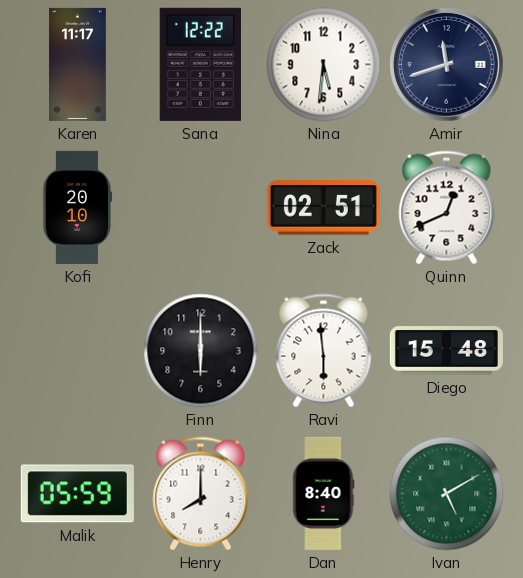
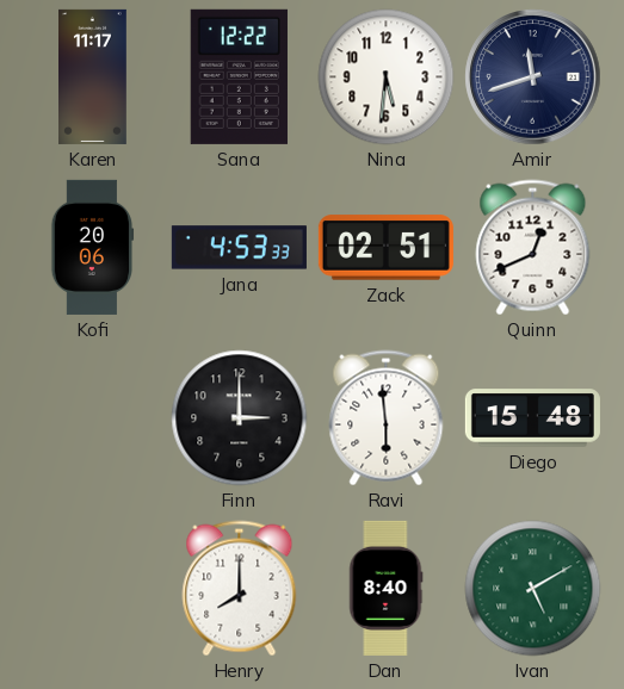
Kofi: 20:10 -> 20:06
Jana: none -> 4:53
Finn: 6:00 -> 3:00
Malik: 05:59 -> none
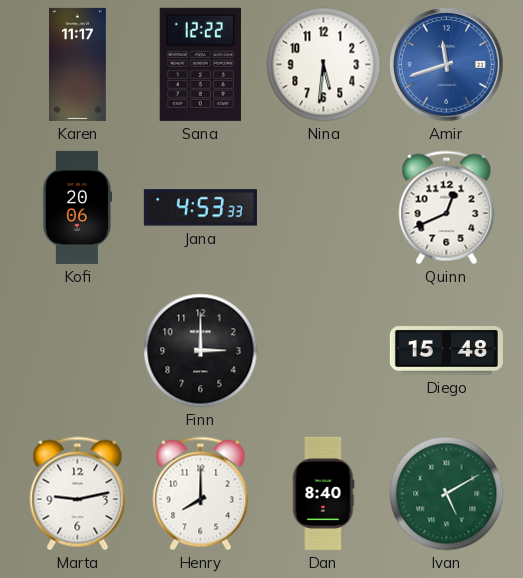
Amir dial: navy -> blue
Zack: 02:51 -> none
Ravi: 5:59 -> none
Marta: none -> 9:13
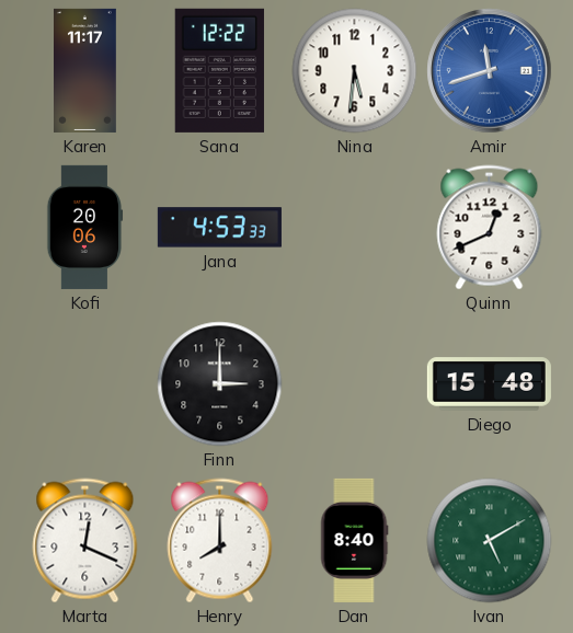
Marta: 9:13 -> 12:19
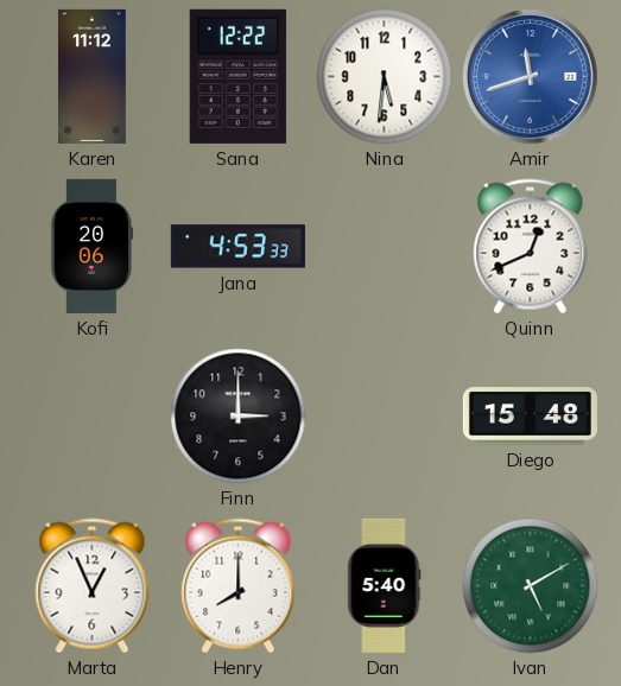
Karen: 11:17 -> 11:12
Marta: 12:19 -> 12:56
Dan: 8:40 -> 5:40
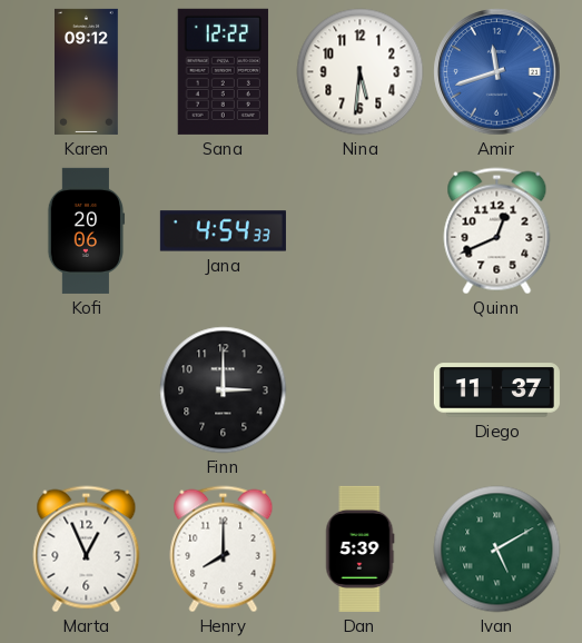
Karen: 11:12 -> 09:12
Jana: 4:53 -> 4:54
Diego: 15:48 -> 11:37
Dan: 5:40 -> 5:39
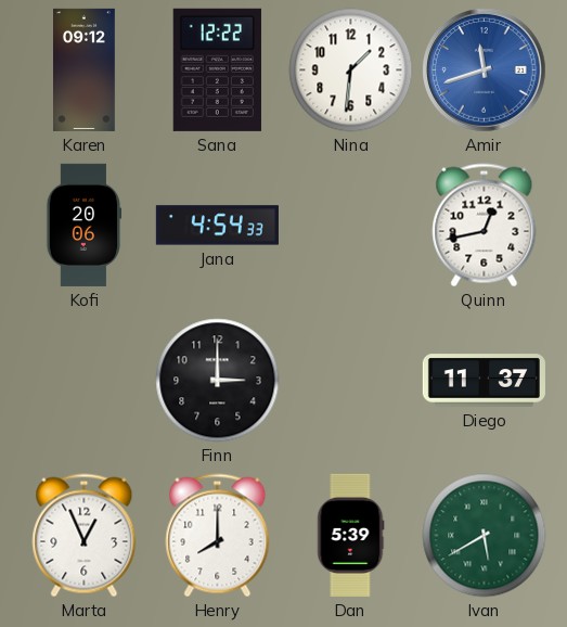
Nina: 5:31 -> 1:31
Quinn: 12:41 -> 12:43
Ivan: 5:10 -> 5:40
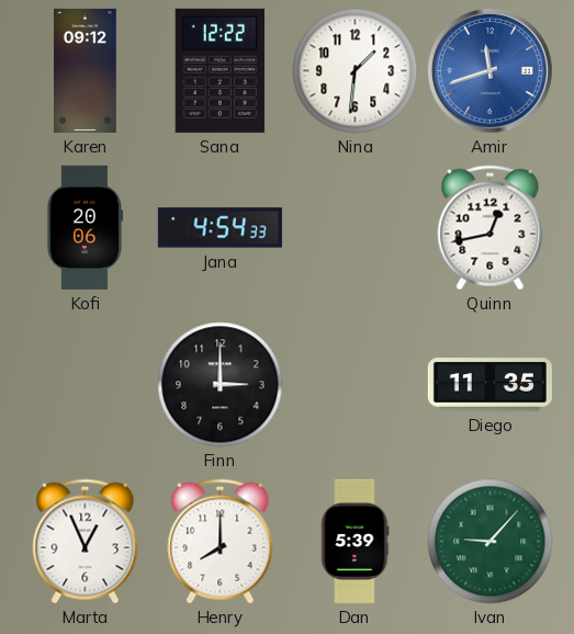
Diego: 11:37 -> 11:35
Ivan: 5:40 -> 9:07
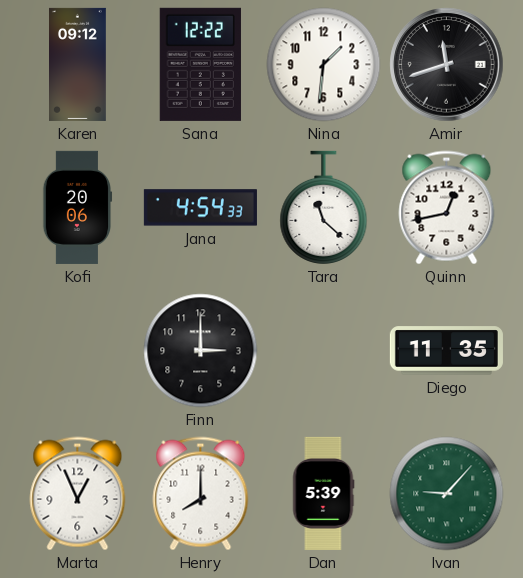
Amir dial: blue -> black
Tara: none -> 11:22
